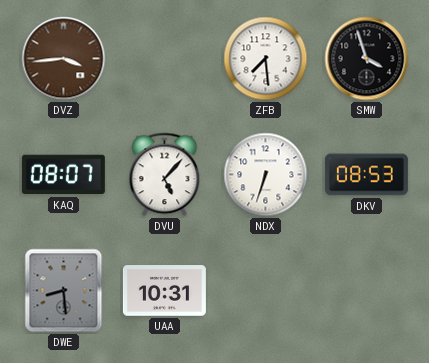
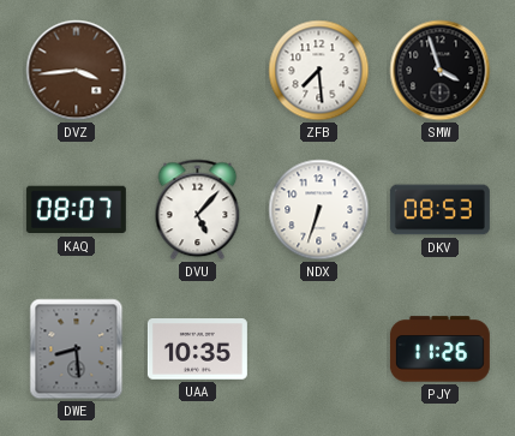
UAA: 10:31 -> 10:35
PJY: none -> 11:26
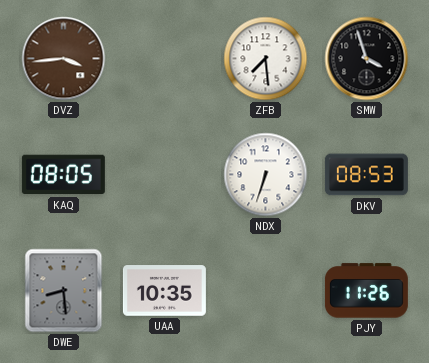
KAQ: 08:07 -> 08:05
DVU: 5:07 -> none
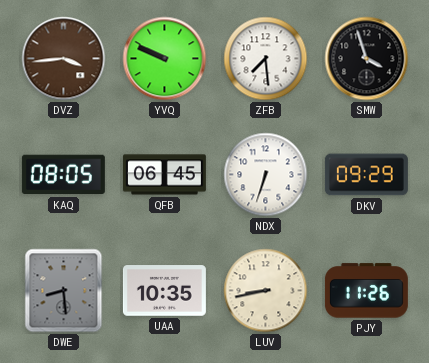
YVQ: none -> 9:49
QFB: none -> 06:45
DKV: 08:53 -> 09:29
LUV: none -> 8:43
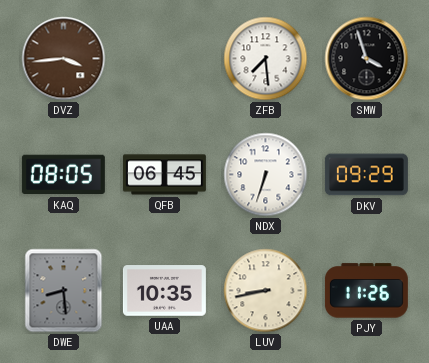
YVQ: 9:49 -> none
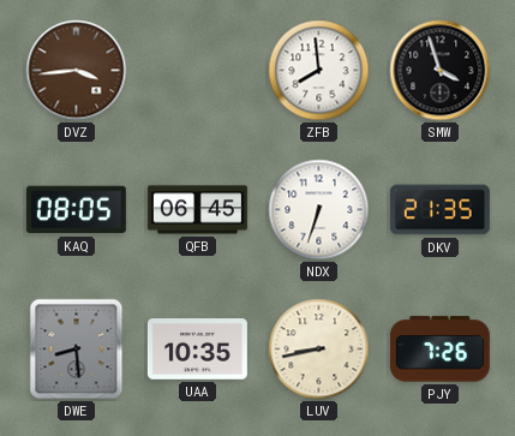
ZFB: 7:29 -> 7:59
DKV: 09:29 -> 21:35
PJY: 11:26 -> 7:26
